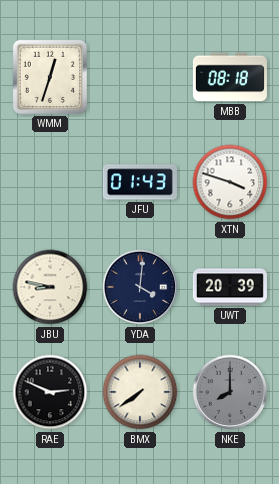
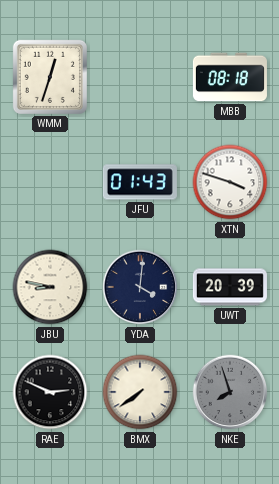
NKE: 8:00 -> 7:57
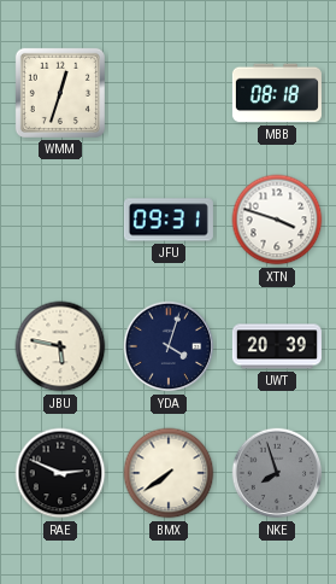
JFU: 01:43 -> 09:31
JBU: 8:47 -> 5:47
YDA: 4:01 -> 4:03
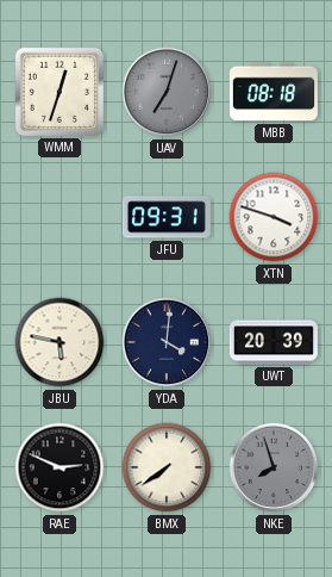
UAV: none -> 7:03
YDA: 4:03 -> 4:01
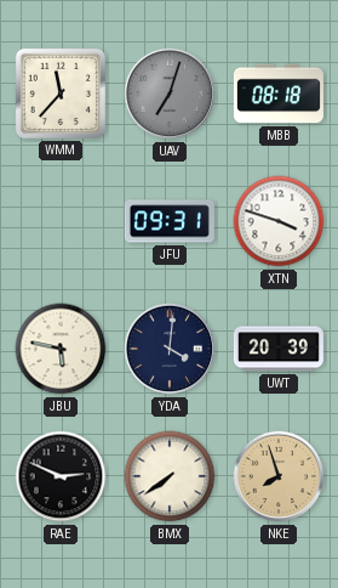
WMM: 12:33 -> 11:37
NKE dial: grey -> champagne
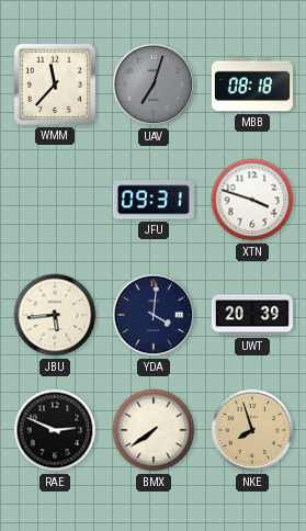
JBU: 5:47 -> 5:44
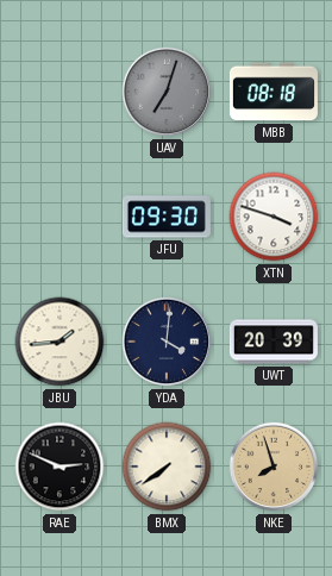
WMM: 11:37 -> none
JFU: 09:31 -> 09:30
JBU: 5:44 -> 1:44
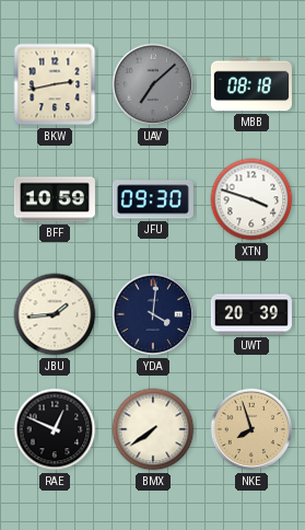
BKW: none -> 2:43
UAV: 7:03 -> 7:08
BFF: none -> 10:59
RAE: 2:49 -> 12:49
